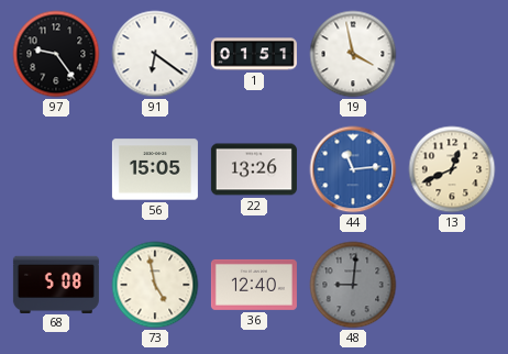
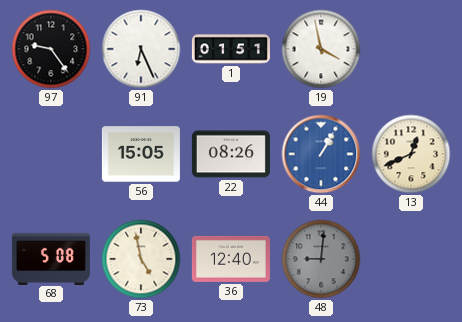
91: 6:21 -> 6:26
22: 13:26 -> 08:26
44: 11:14 -> 1:05
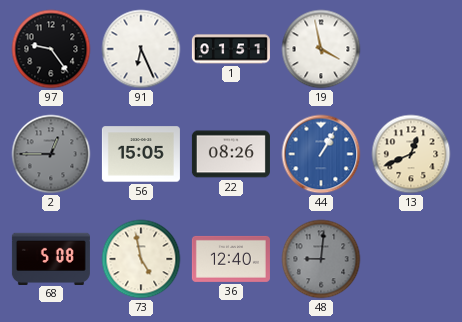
2: none -> 12:45
